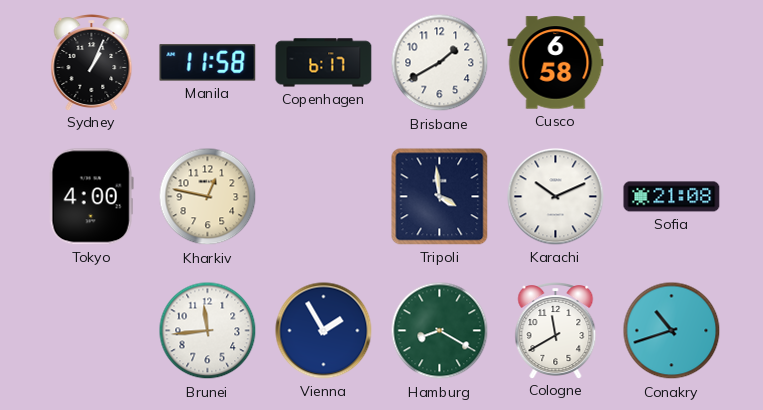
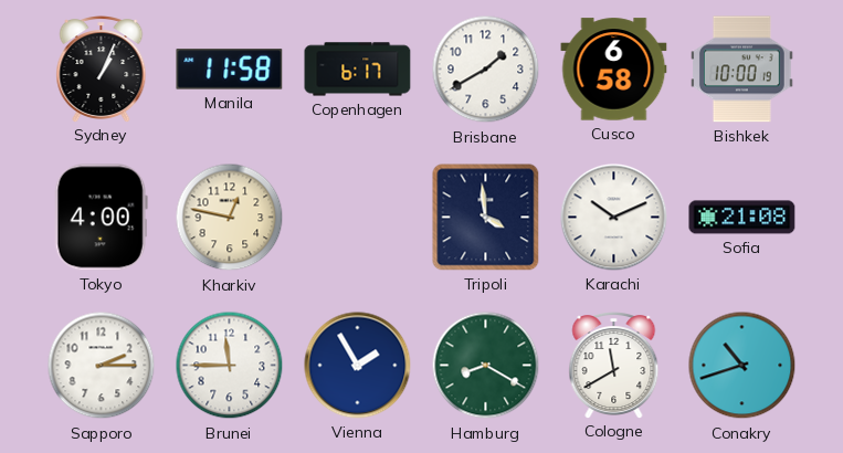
Bishkek: none -> 10:00
Sapporo: none -> 2:15
Brunei: 11:44 -> 11:45
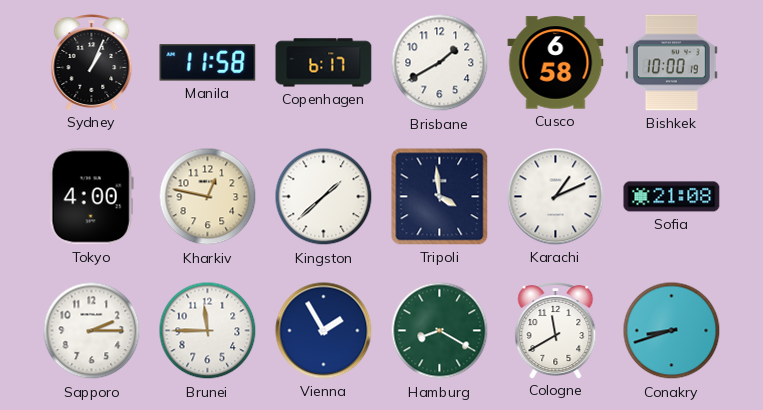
Kingston: none -> 1:38
Karachi: 10:11 -> 1:11
Conakry: 10:42 -> 8:42
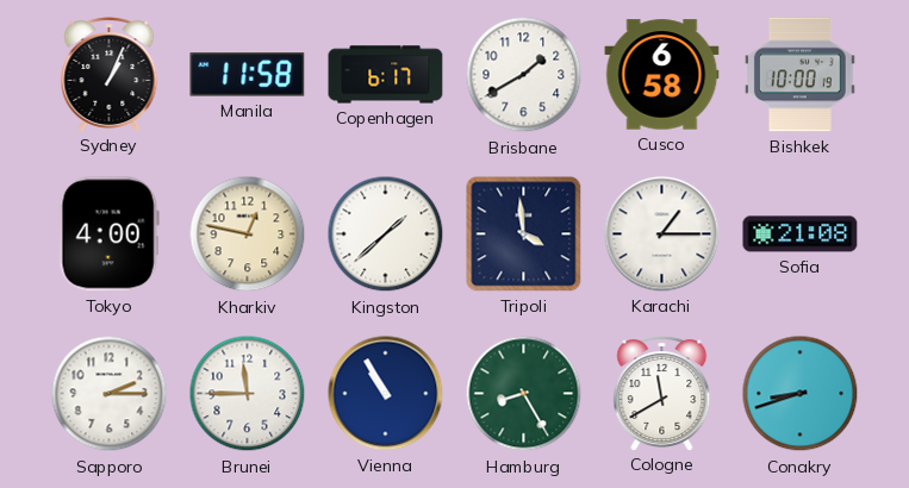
Karachi: 1:11 -> 1:15
Vienna: 1:55 -> 10:55
Hamburg: 8:20 -> 8:25
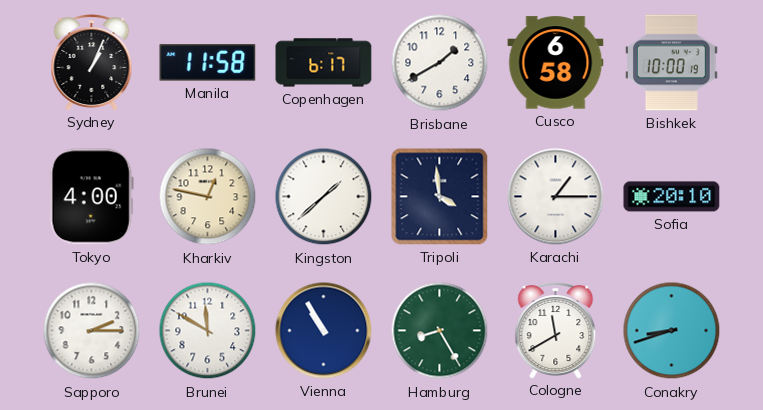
Sofia: 21:08 -> 20:10
Brunei: 11:45 -> 11:50
